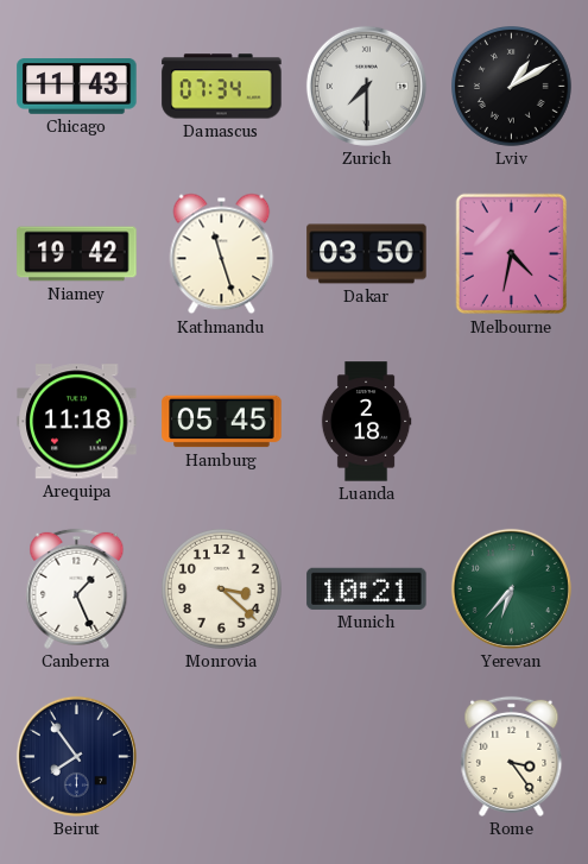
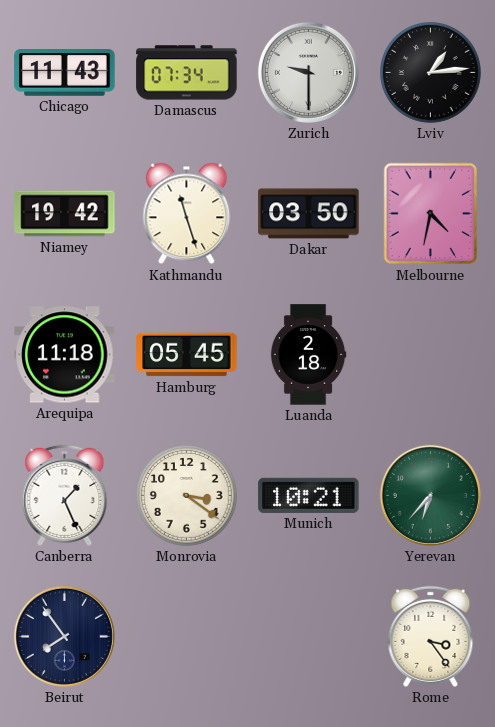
Zurich: 7:30 -> 9:30
Lviv: 1:10 -> 1:14
Monrovia: 3:22 -> 3:21
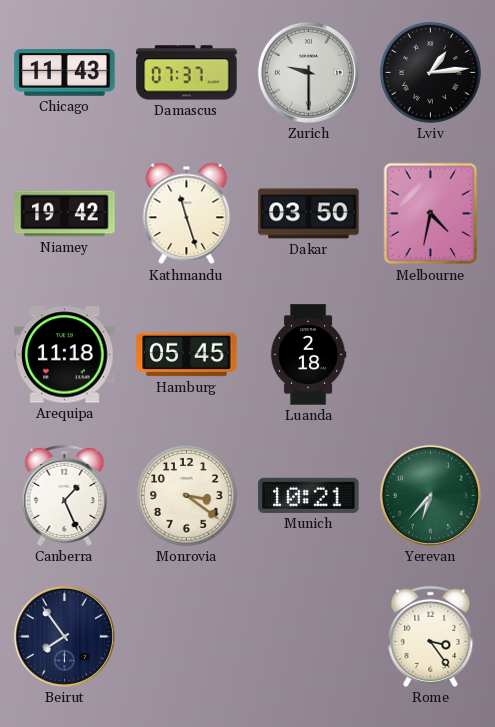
Damascus: 07:34 -> 07:37
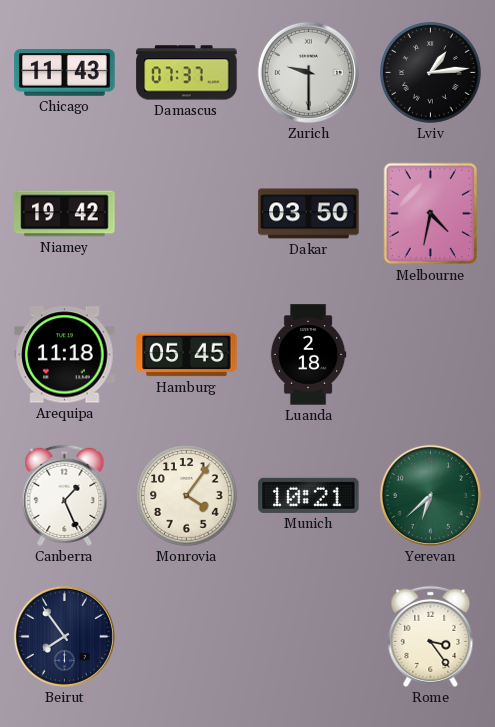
Kathmandu: 11:27 -> none
Monrovia: 3:21 -> 4:06
Yerevan: 6:37 -> 6:38
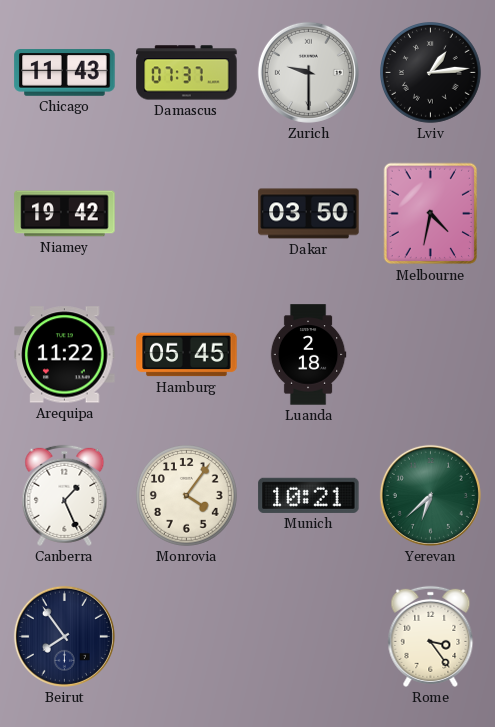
Arequipa: 11:18 -> 11:22
